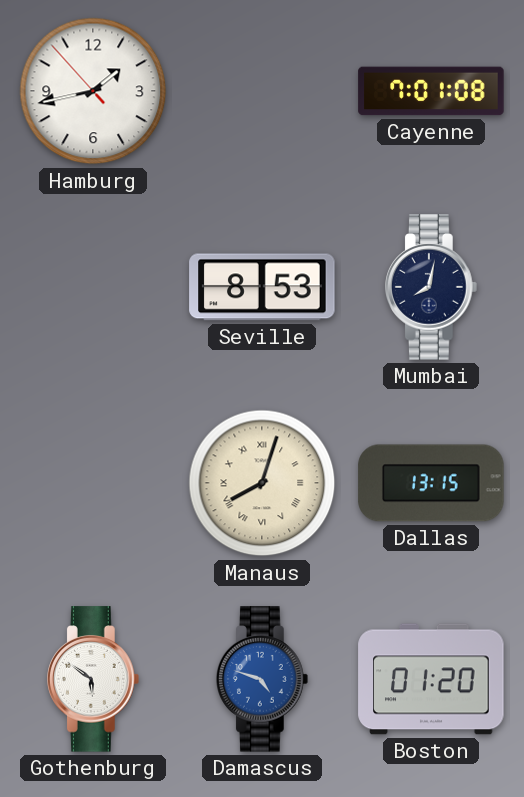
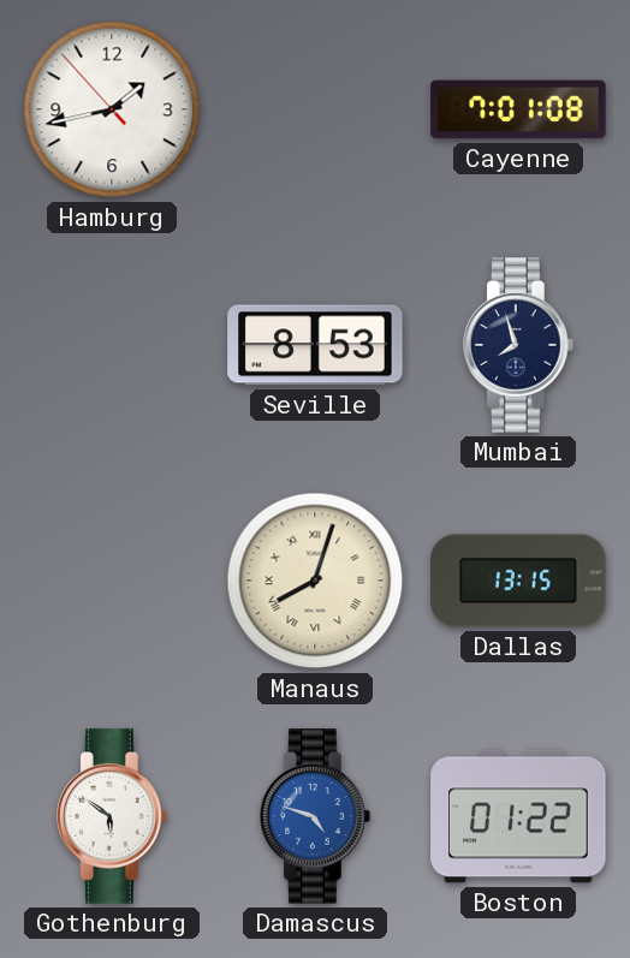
Mumbai: 8:02 -> 7:57
Boston: 01:20 -> 01:22
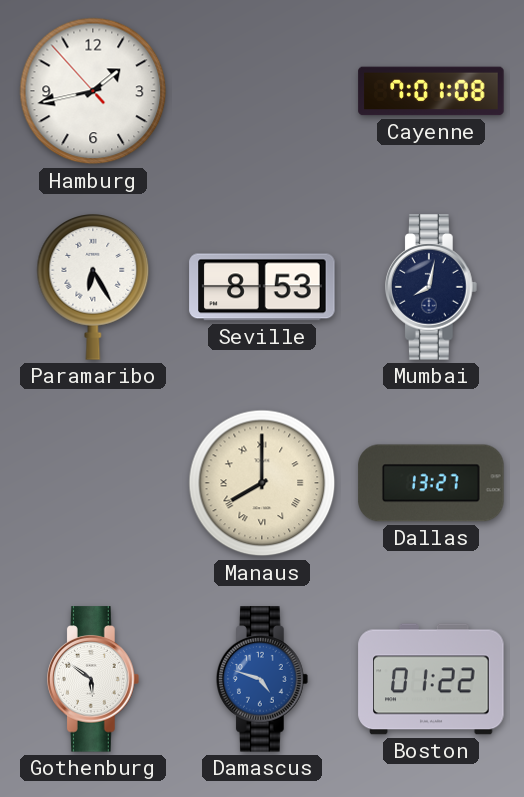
Paramaribo: none -> 6:25
Mumbai: 7:57 -> 8:02
Manaus: 8:03 -> 8:00
Dallas: 13:15 -> 13:27
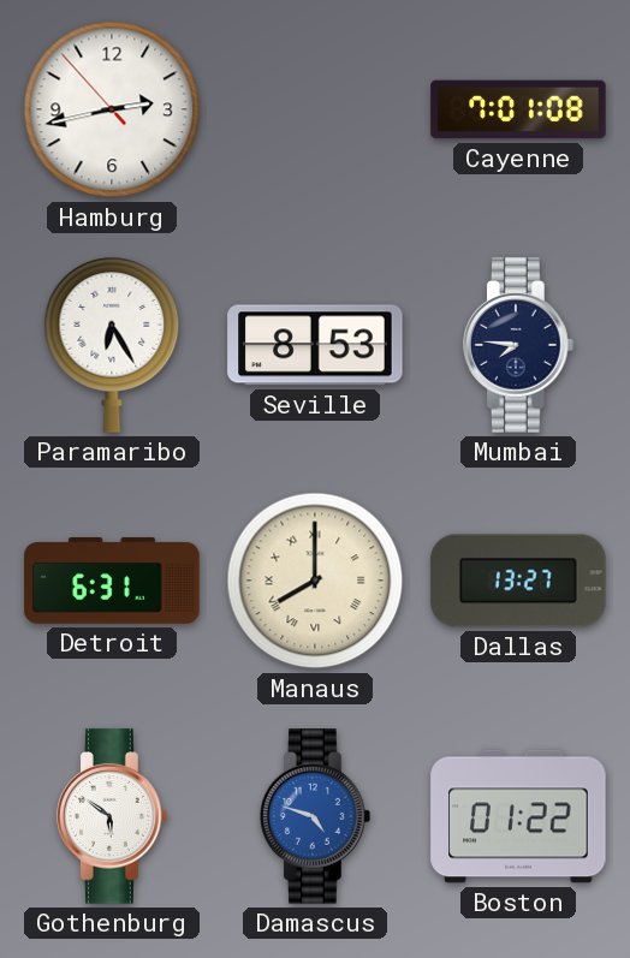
Hamburg: 1:42 -> 2:42
Mumbai: 8:02 -> 7:46
Detroit: none -> 6:31
